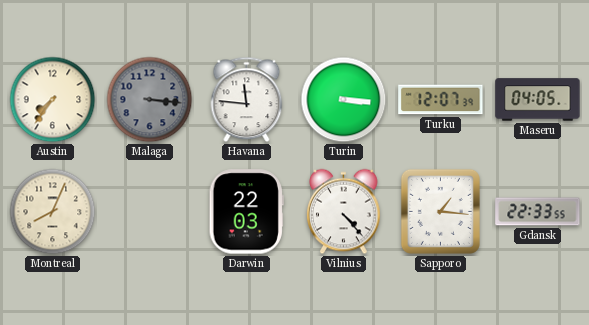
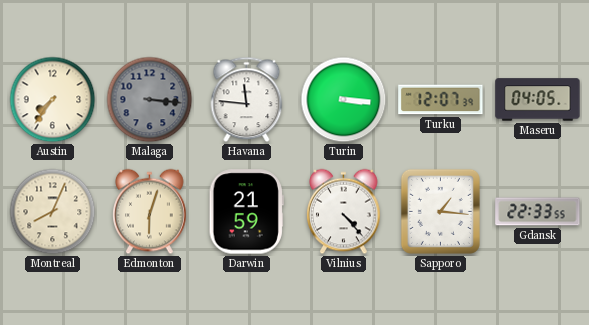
Edmonton: none -> 6:03
Darwin: 22:03 -> 21:59
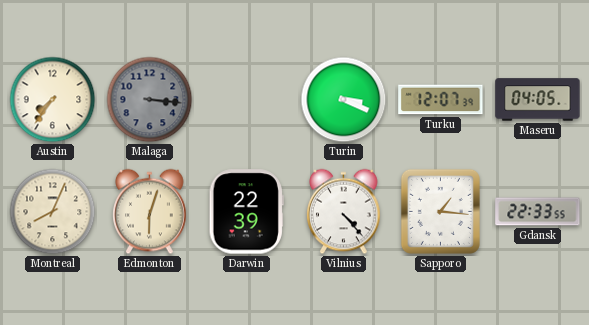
Havana: 11:46 -> none
Turin: 3:16 -> 3:19
Darwin: 21:59 -> 22:39
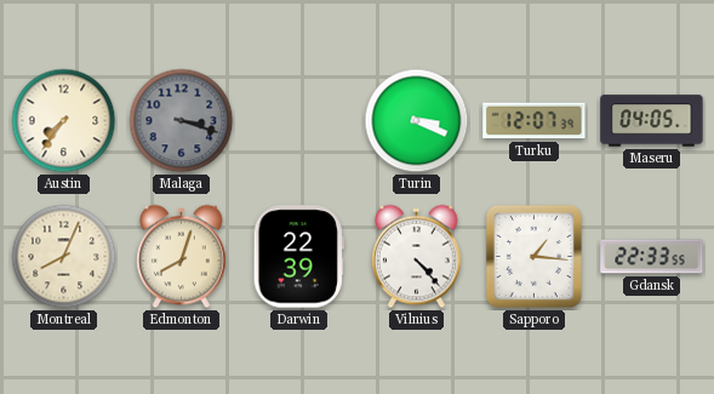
Malaga: 3:16 -> 3:18
Edmonton: 6:03 -> 8:03
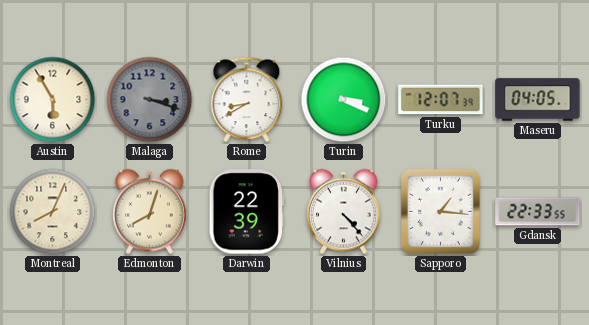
Austin: 7:36 -> 5:55
Rome: none -> 8:40
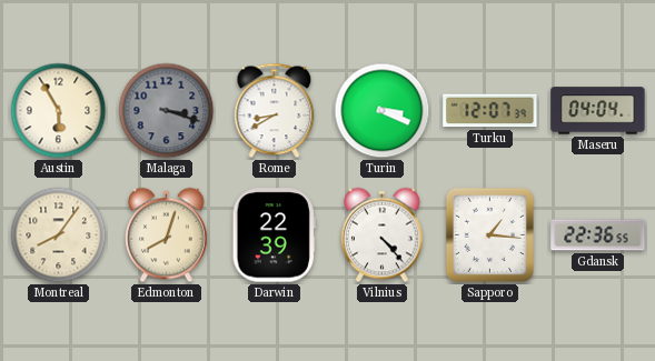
Maseru: 04:05 -> 04:04
Montreal: 8:04 -> 8:06
Gdansk: 22:33 -> 22:36
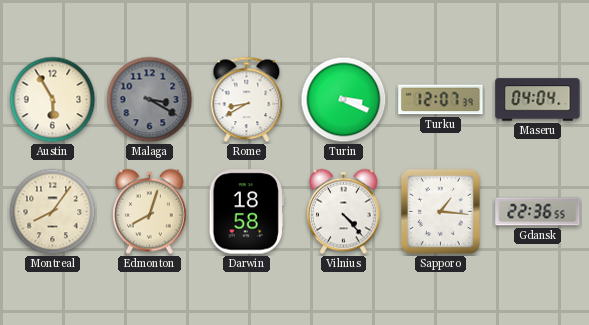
Malaga: 3:18 -> 3:20
Darwin: 22:39 -> 18:58
